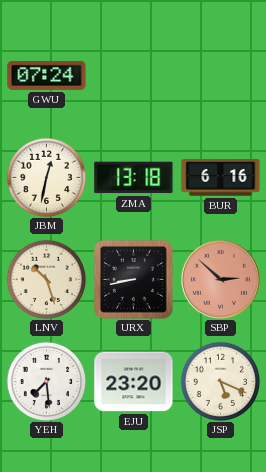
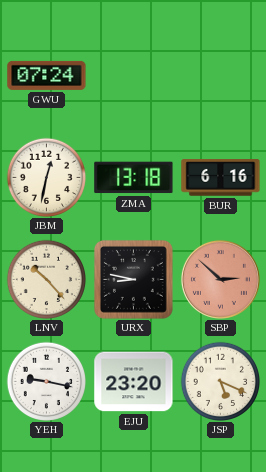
LNV: 10:27 -> 10:23
URX: 8:43 -> 8:47
YEH: 7:29 -> 9:17
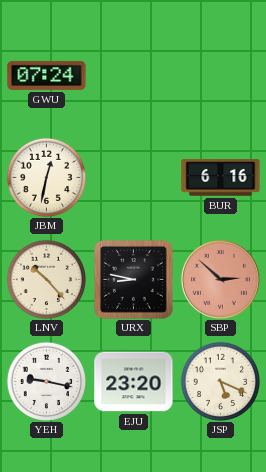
ZMA: 13:18 -> none
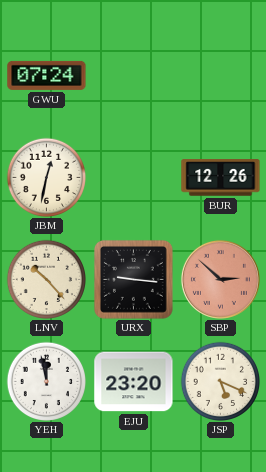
BUR: 6:16 -> 12:26
URX: 8:47 -> 9:16
YEH: 9:17 -> 11:58
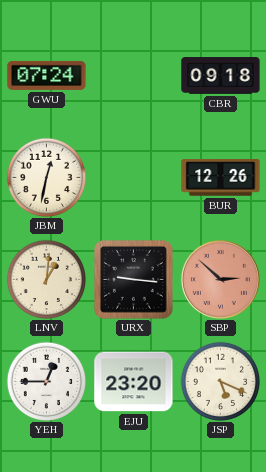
CBR: none -> 09:18
LNV: 10:23 -> 1:01
YEH: 11:58 -> 12:45
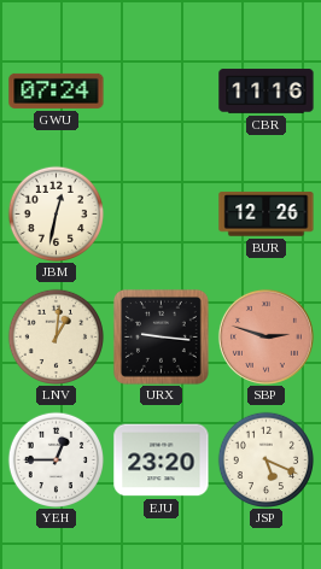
CBR: 09:18 -> 11:16
SBP: 2:52 -> 2:48
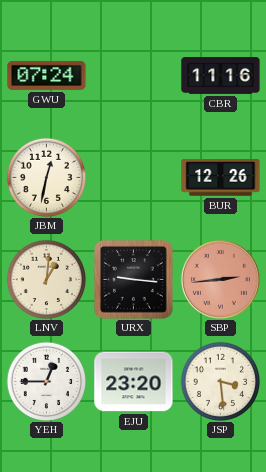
SBP: 2:48 -> 2:44
JSP: 5:19 -> 3:29
